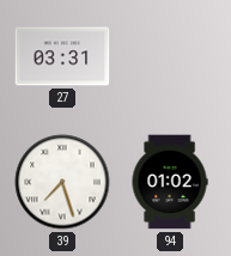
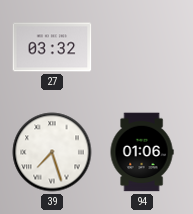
27: 03:31 -> 03:32
94: 01:02 -> 01:06
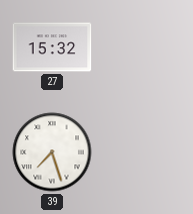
27: 03:32 -> 15:32
94: 01:06 -> none
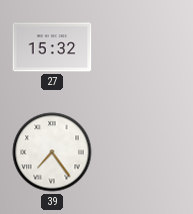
39: 7:27 -> 7:24
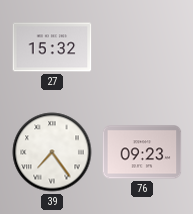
76: none -> 09:23
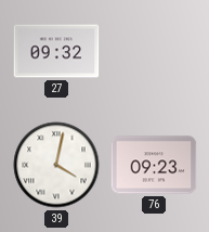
27: 15:32 -> 09:32
39: 7:24 -> 4:02
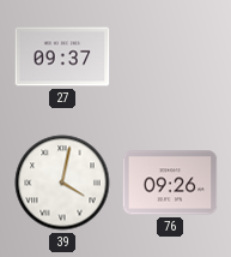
27: 09:32 -> 09:37
76: 09:23 -> 09:26
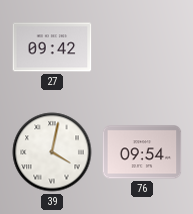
27: 09:37 -> 09:42
76: 09:26 -> 09:54
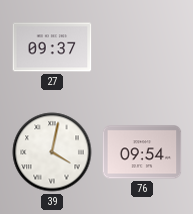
27: 09:42 -> 09:37
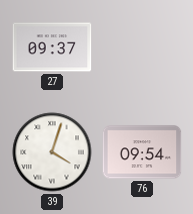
39: 4:02 -> 4:03
